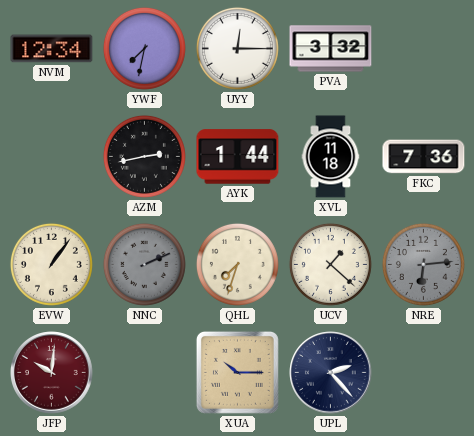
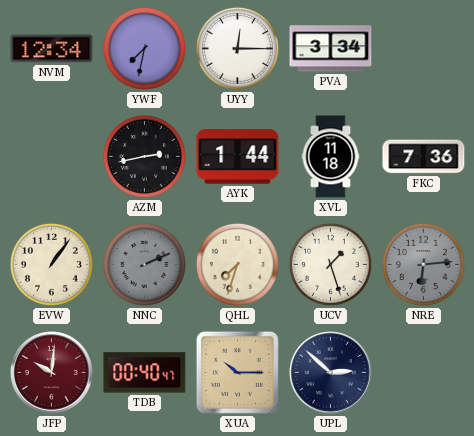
PVA: 3:32 -> 3:34
UCV: 1:22 -> 1:27
TDB: none -> 00:40
UPL: 2:23 -> 2:52
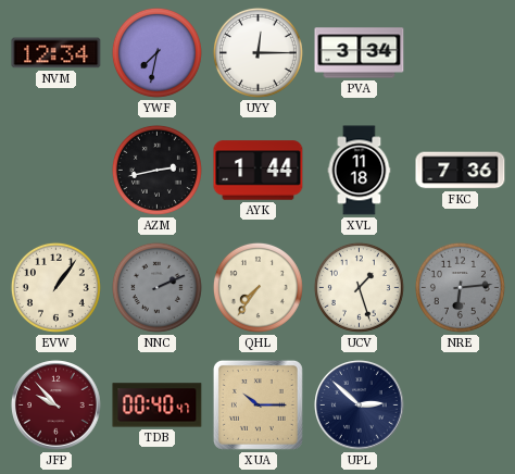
QHL: 7:33 -> 7:36
JFP: 10:01 -> 9:53
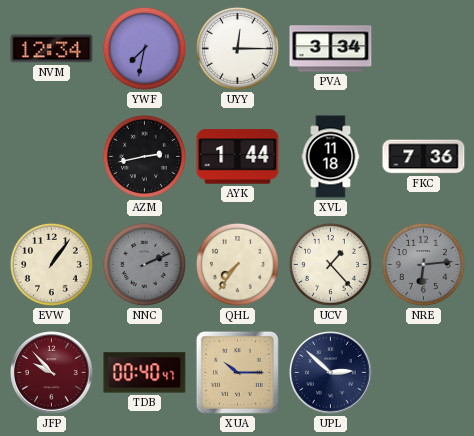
UCV: 1:27 -> 1:23
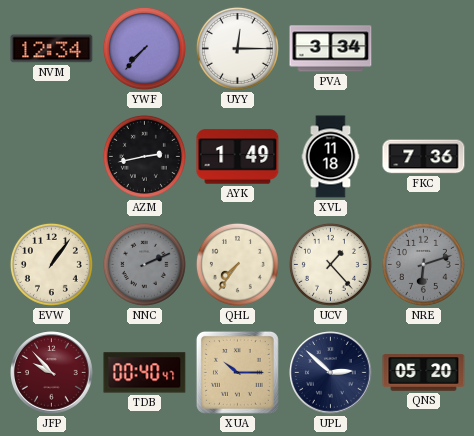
YWF: 7:32 -> 7:37
AYK: 1:44 -> 1:49
NRE: 6:14 -> 6:12
QNS: none -> 05:20
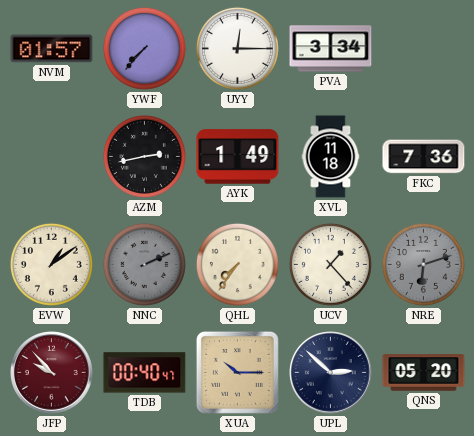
NVM: 12:34 -> 01:57
EVW: 1:06 -> 1:09
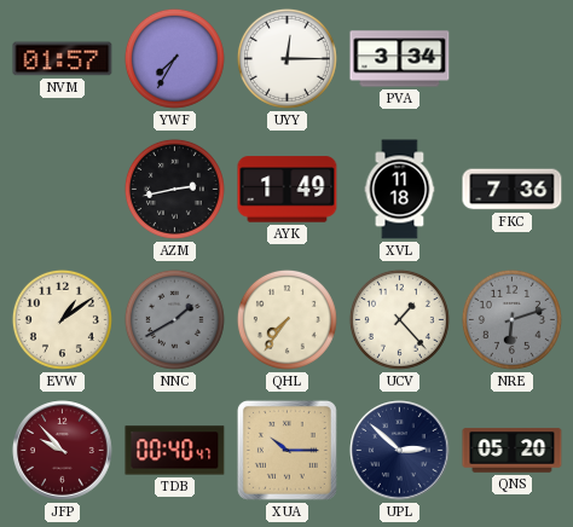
YWF: 7:37 -> 7:35
NNC: 2:11 -> 1:40
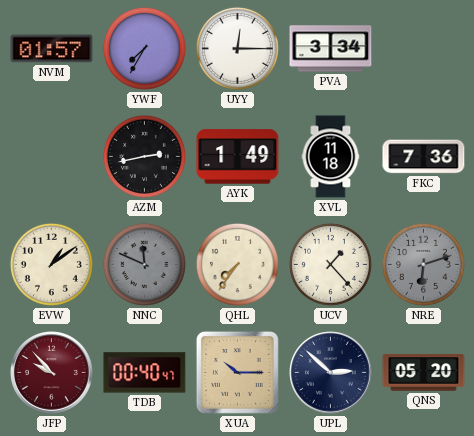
NNC: 1:40 -> 11:49
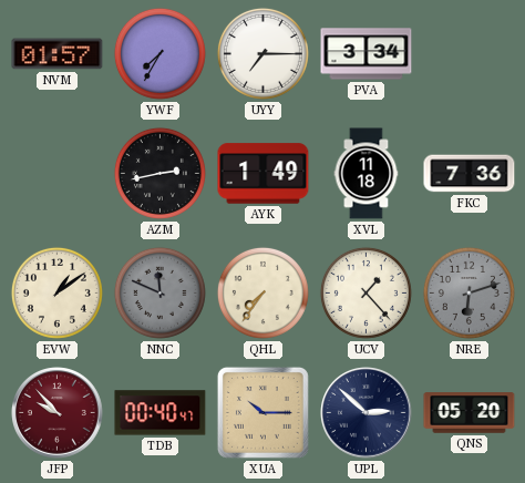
UYY: 12:15 -> 7:15
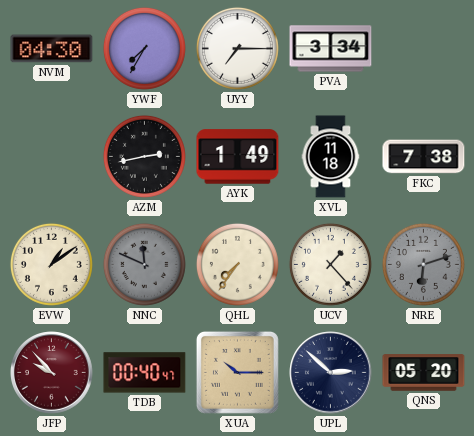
NVM: 01:57 -> 04:30
FKC: 7:36 -> 7:38
